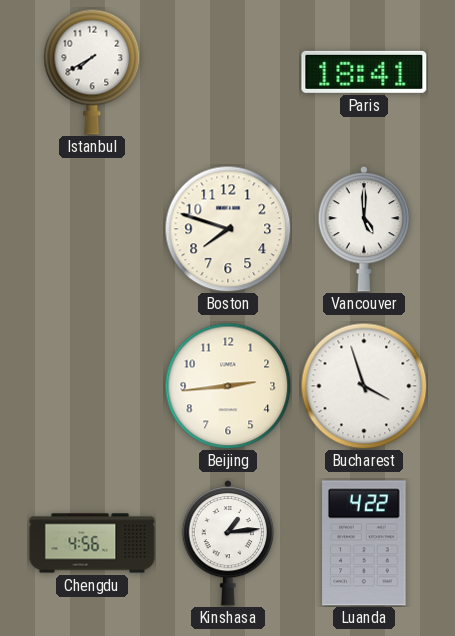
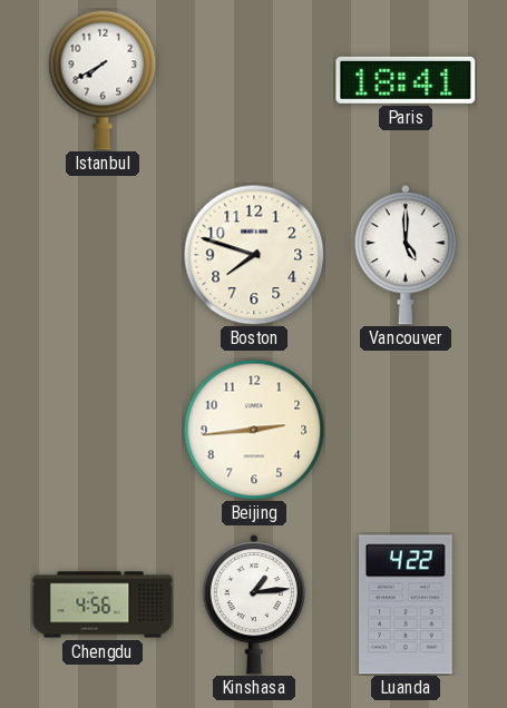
Bucharest: 3:57 -> none
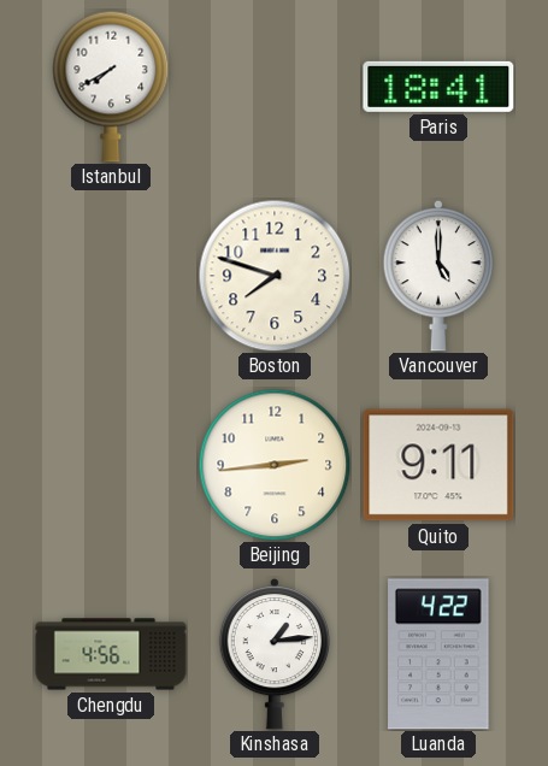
Quito: none -> 9:11
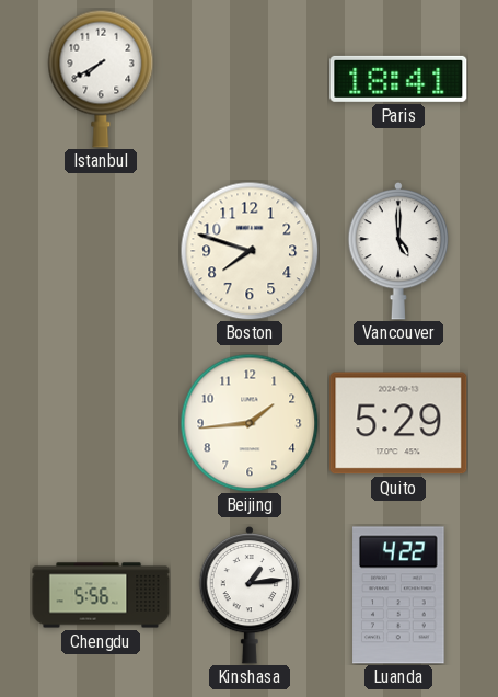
Beijing: 2:44 -> 1:44
Quito: 9:11 -> 5:29
Chengdu: 4:56 -> 5:56
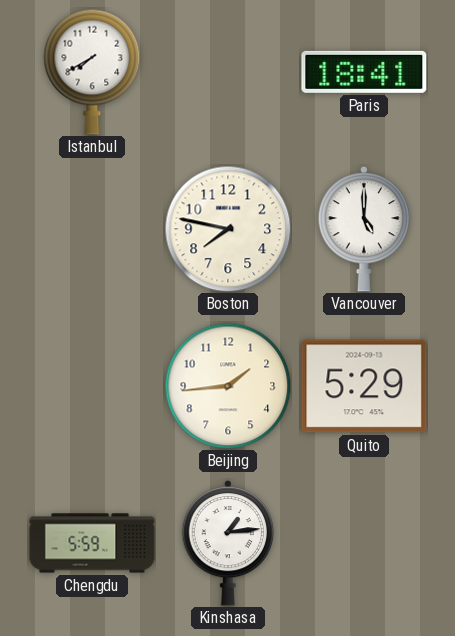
Boston: 7:48 -> 7:47
Chengdu: 5:56 -> 5:59
Luanda: 4:22 -> none
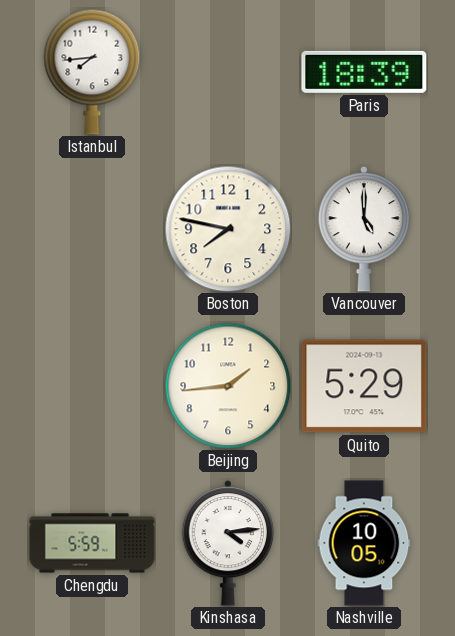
Istanbul: 7:40 -> 7:44
Paris: 18:41 -> 18:39
Kinshasa: 1:14 -> 4:14
Nashville: none -> 10:05
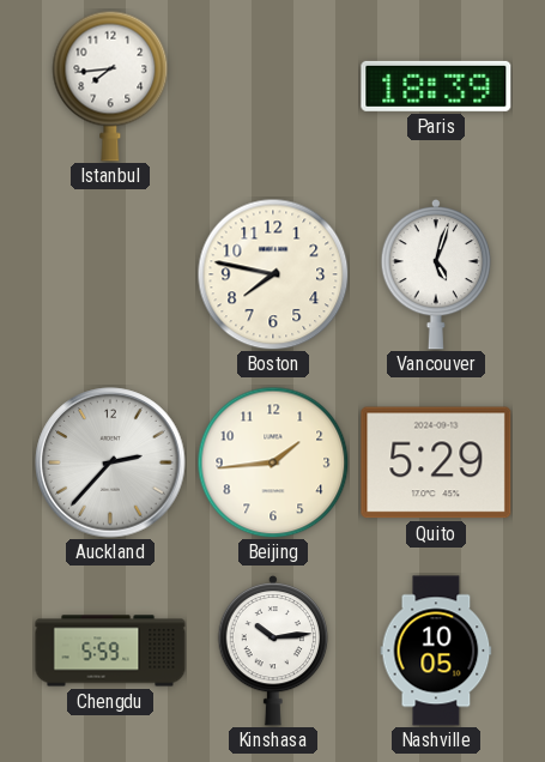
Vancouver: 5:00 -> 5:03
Auckland: none -> 2:37
Kinshasa: 4:14 -> 10:14
